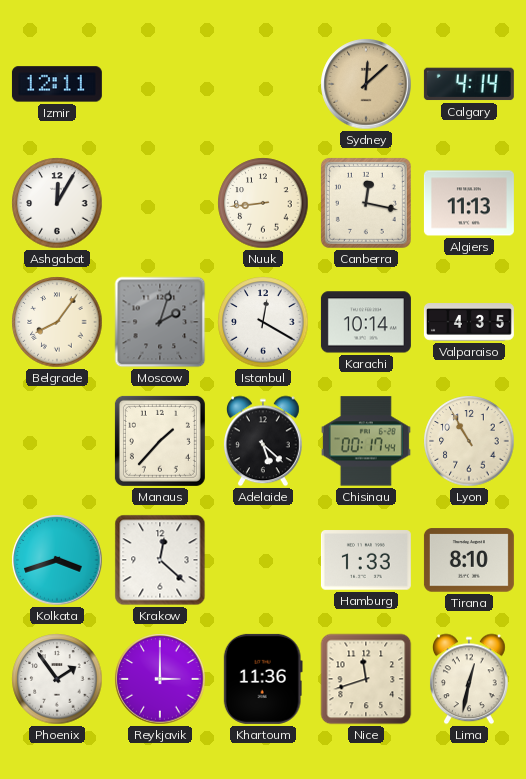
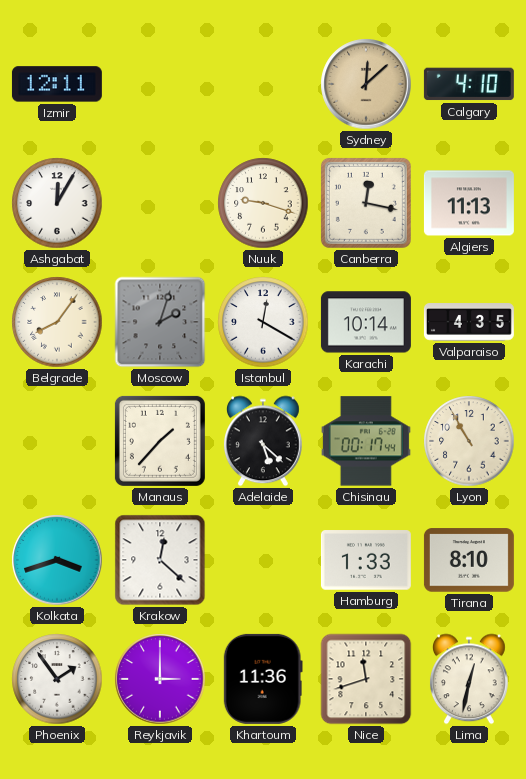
Calgary: 4:14 -> 4:10
Nuuk: 8:44 -> 9:18
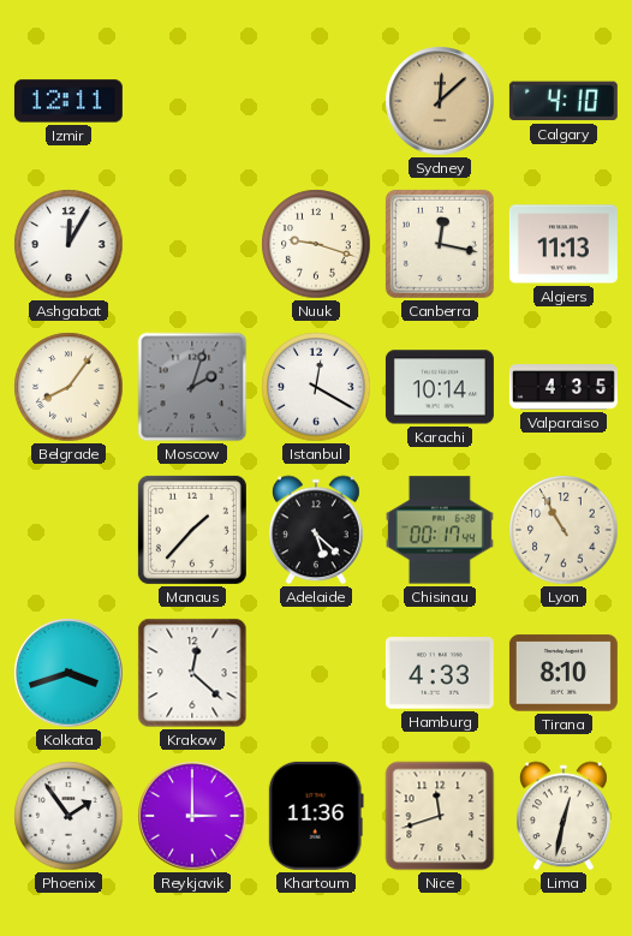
Hamburg: 1:33 -> 4:33
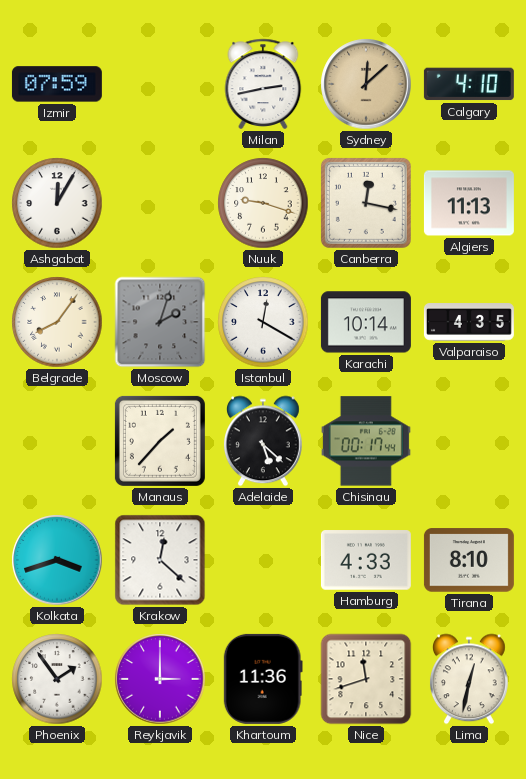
Izmir: 12:11 -> 07:59
Milan: none -> 2:43
Lyon: 10:55 -> none
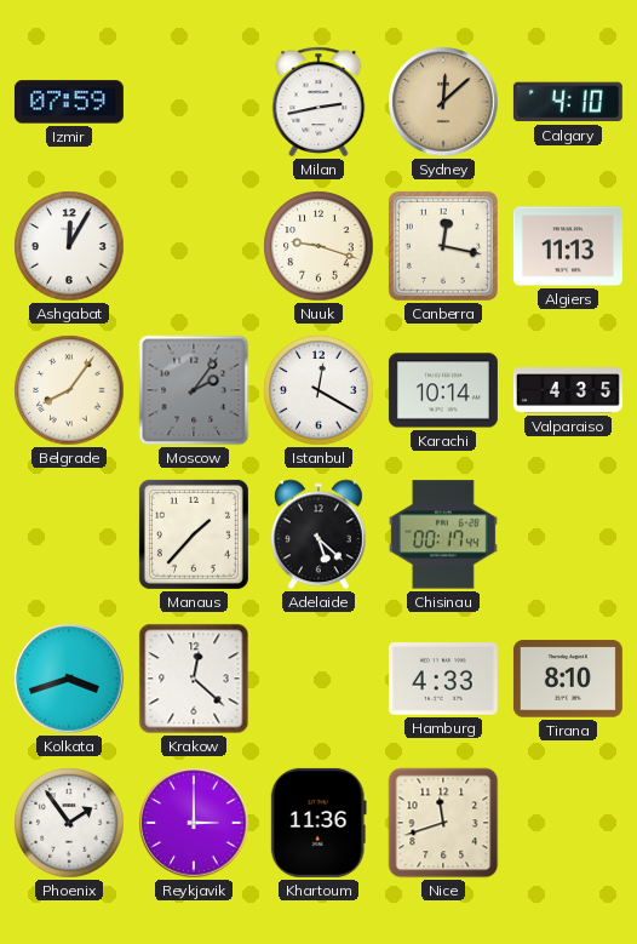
Moscow: 2:03 -> 2:06
Lima: 12:32 -> none
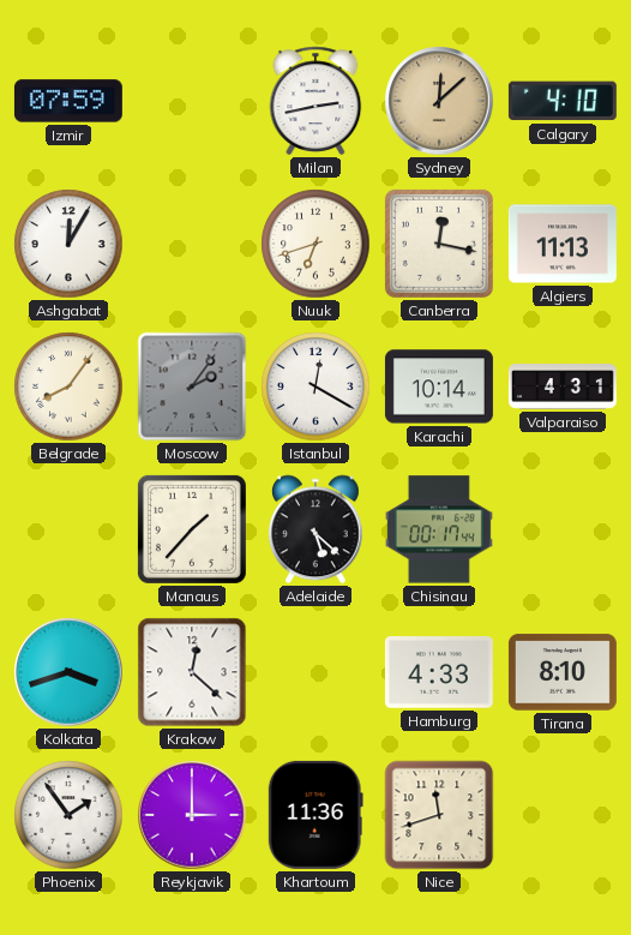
Nuuk: 9:18 -> 6:42
Valparaiso: 4:35 -> 4:31
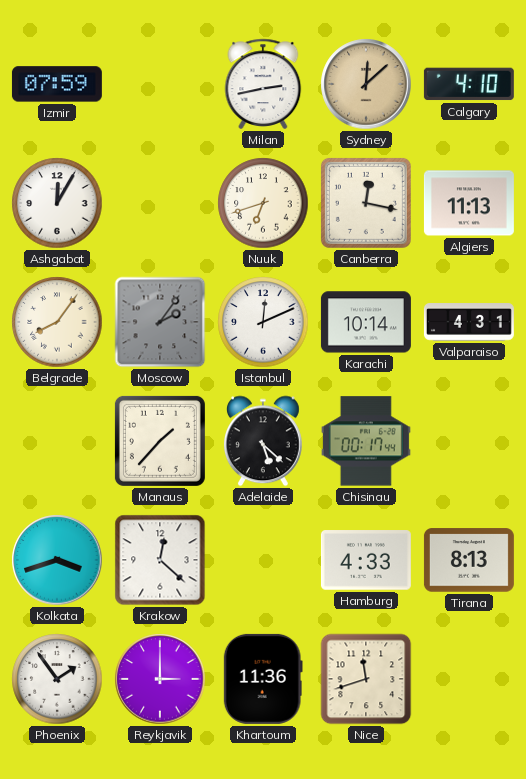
Istanbul: 12:20 -> 12:11
Tirana: 8:10 -> 8:13
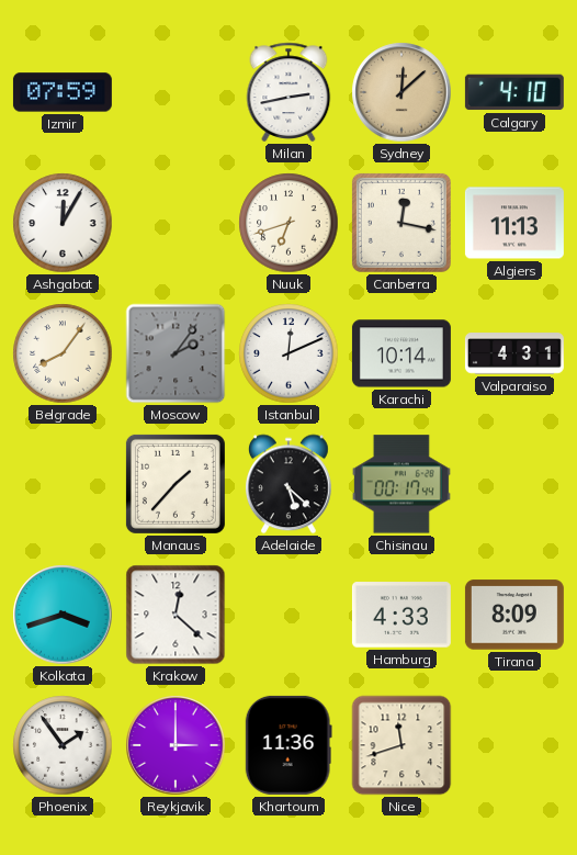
Tirana: 8:13 -> 8:09
